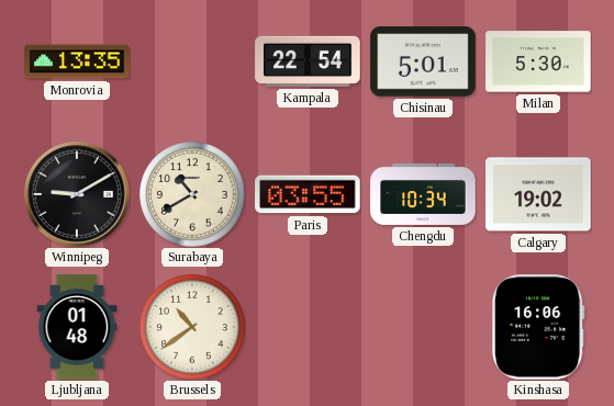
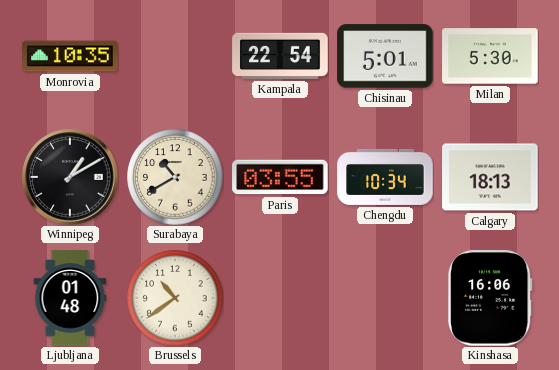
Monrovia: 13:35 -> 10:35
Winnipeg: 9:10 -> 1:10
Calgary: 19:02 -> 18:13
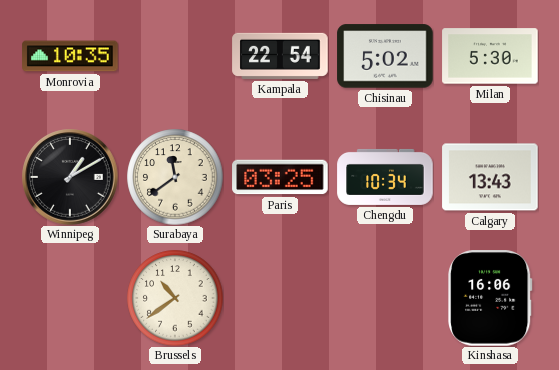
Chisinau: 5:01 -> 5:02
Surabaya: 10:40 -> 11:39
Paris: 03:55 -> 03:25
Calgary: 18:13 -> 13:43
Ljubljana: 01:48 -> none
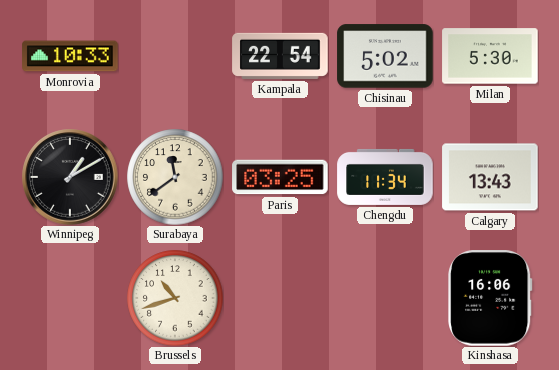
Monrovia: 10:35 -> 10:33
Chengdu: 10:34 -> 11:34
Brussels: 10:39 -> 10:42
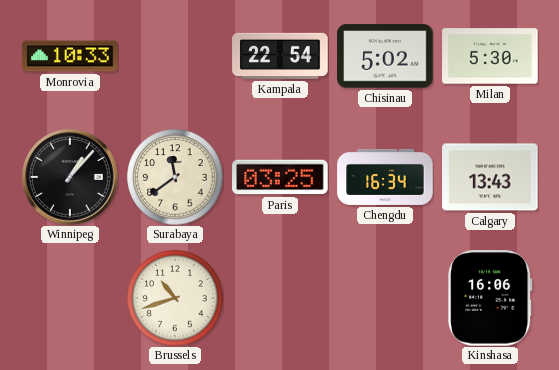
Winnipeg: 1:10 -> 1:07
Chengdu: 11:34 -> 16:34
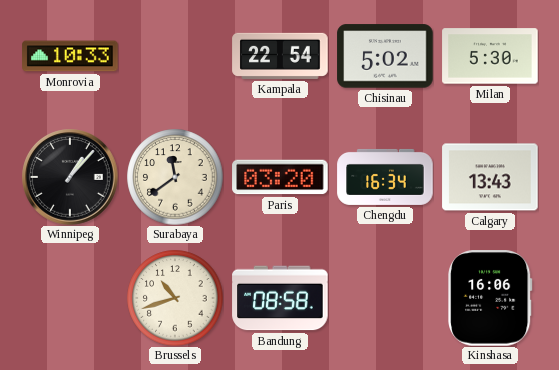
Paris: 03:25 -> 03:20
Bandung: none -> 08:58
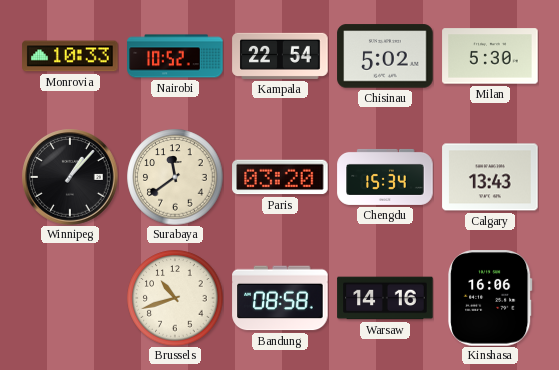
Nairobi: none -> 10:52
Chengdu: 16:34 -> 15:34
Warsaw: none -> 14:16
